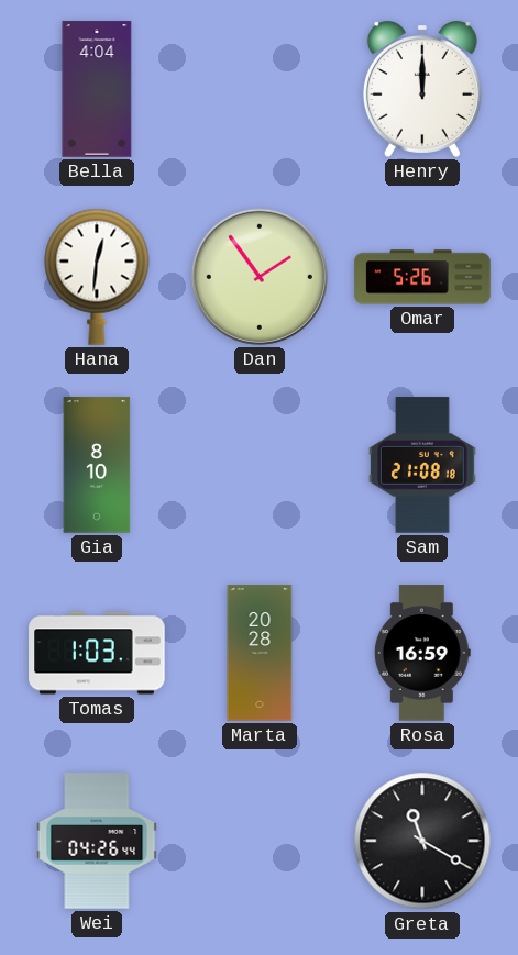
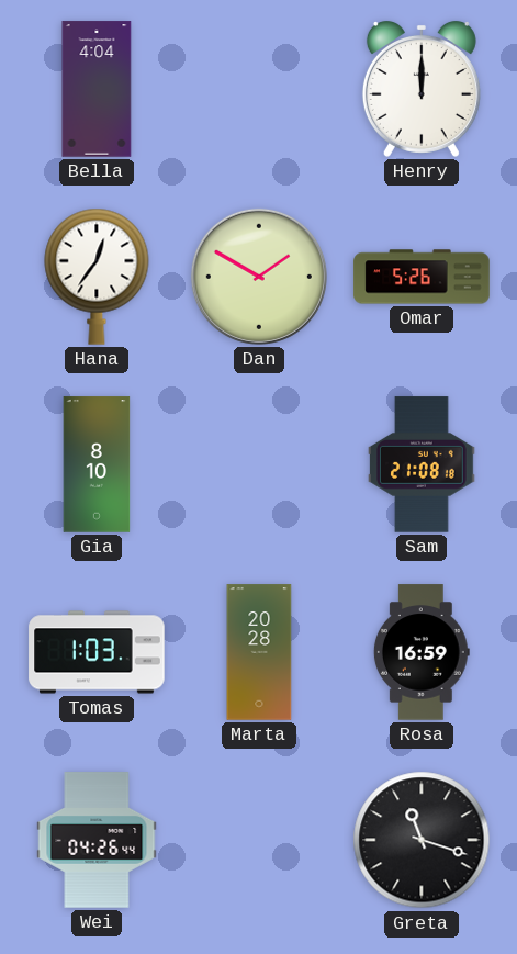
Hana: 12:31 -> 12:36
Dan: 1:54 -> 1:50
Greta: 11:20 -> 11:18
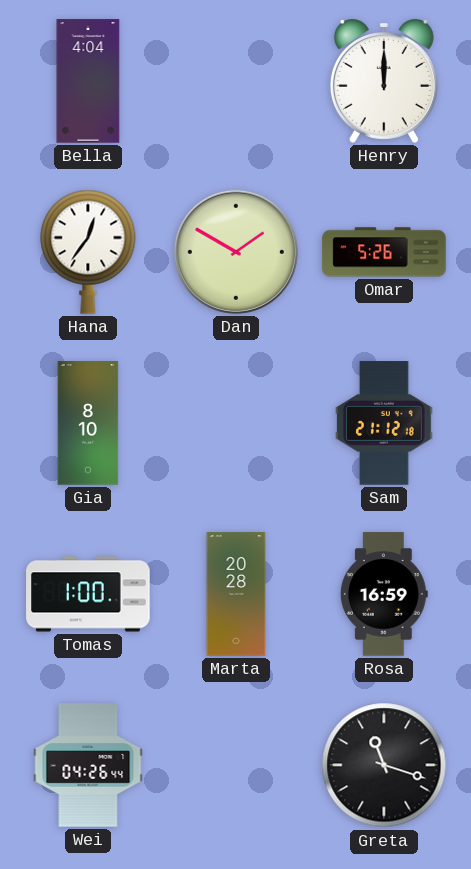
Sam: 21:08 -> 21:12
Tomas: 1:03 -> 1:00
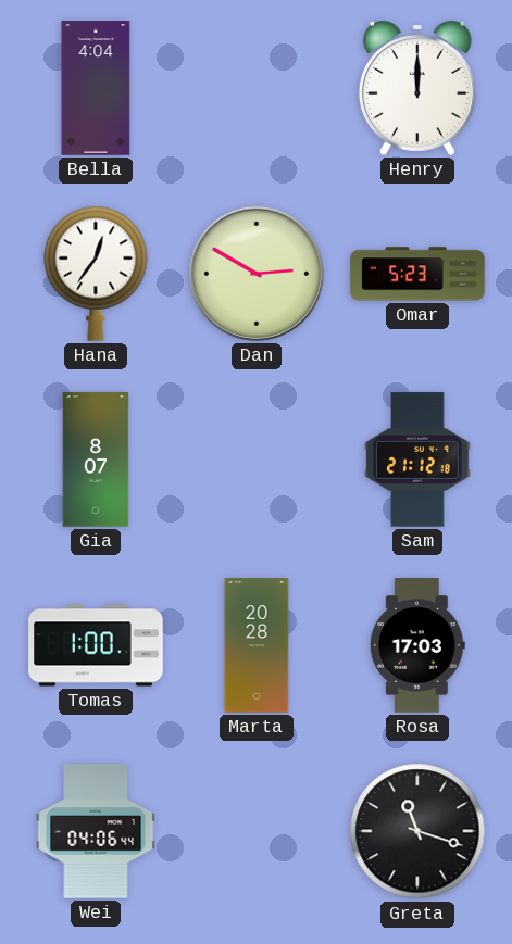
Dan: 1:50 -> 2:50
Omar: 5:26 -> 5:23
Gia: 8:10 -> 8:07
Rosa: 16:59 -> 17:03
Wei: 04:26 -> 04:06
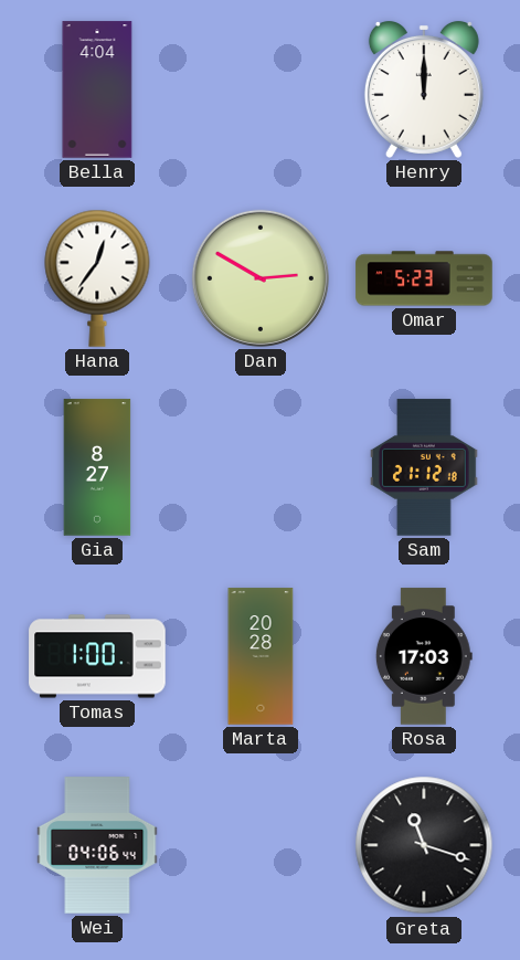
Gia: 8:07 -> 8:27
